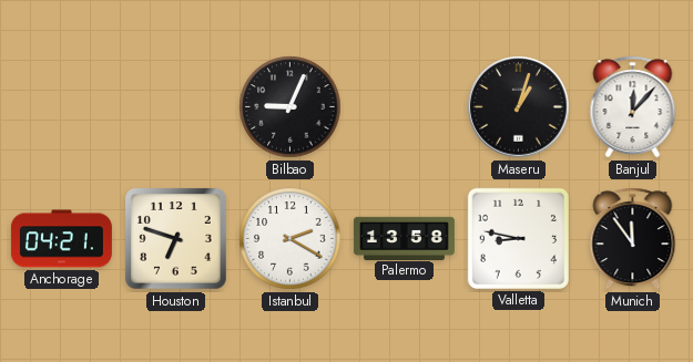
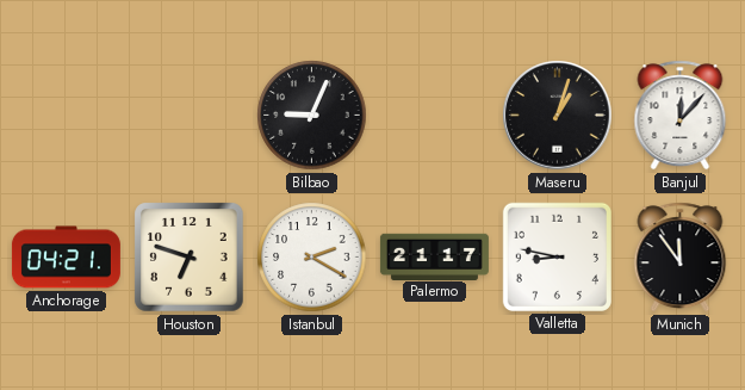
Palermo: 13:58 -> 21:17
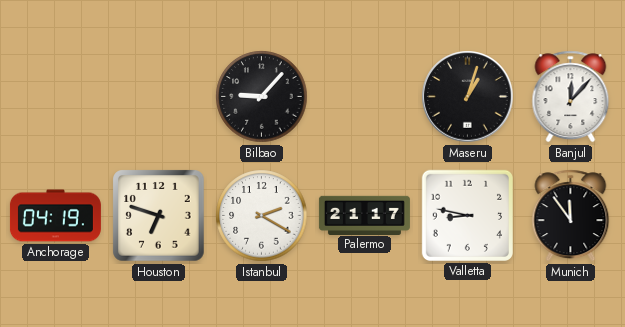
Bilbao: 9:04 -> 9:07
Anchorage: 04:21 -> 04:19
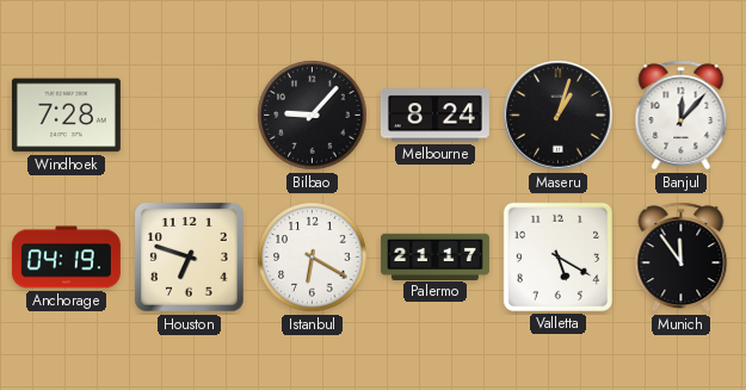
Windhoek: none -> 7:28
Melbourne: none -> 8:24
Istanbul: 2:20 -> 6:20
Valletta: 8:47 -> 5:20
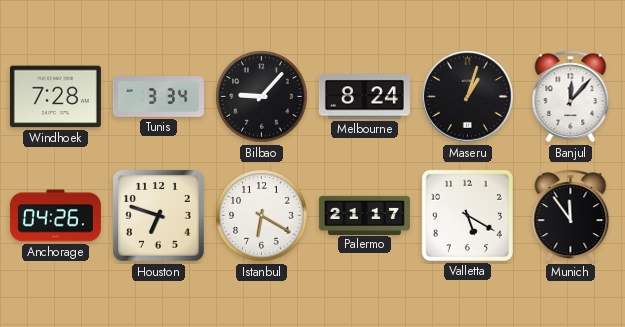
Tunis: none -> 3:34
Anchorage: 04:19 -> 04:26
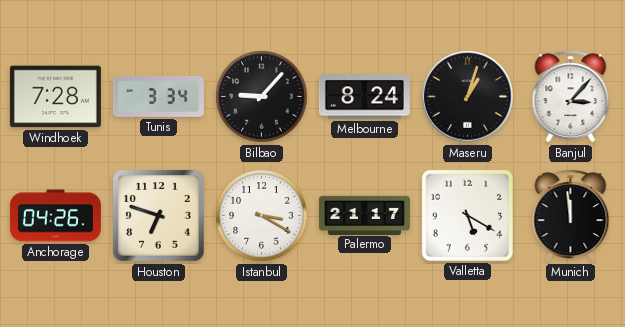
Banjul: 12:07 -> 3:07
Istanbul: 6:20 -> 3:20
Munich: 11:54 -> 11:59
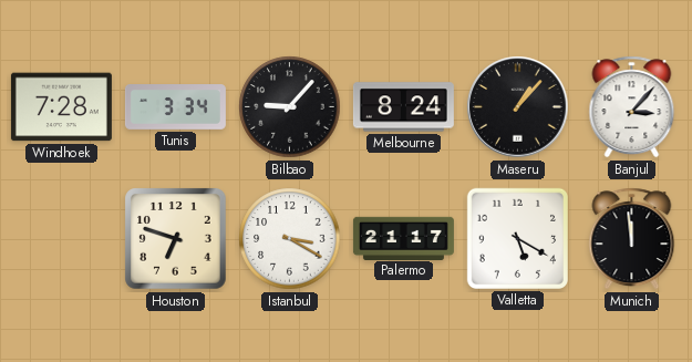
Maseru: 1:03 -> 1:07
Anchorage: 04:26 -> none
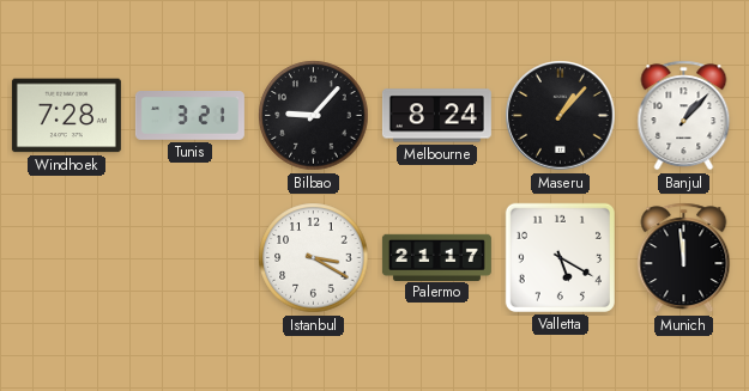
Tunis: 3:34 -> 3:21
Banjul: 3:07 -> 1:07
Houston: 6:48 -> none
